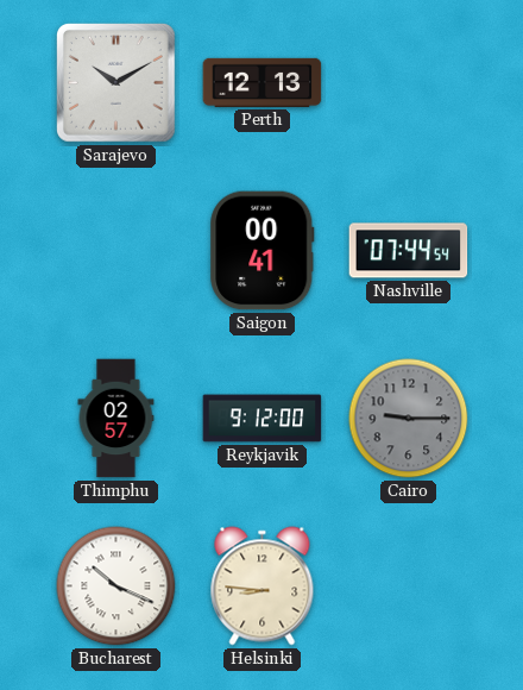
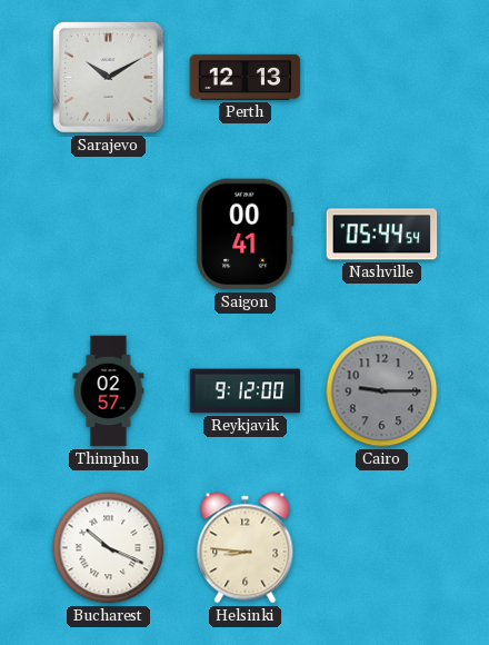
Nashville: 07:44 -> 05:44
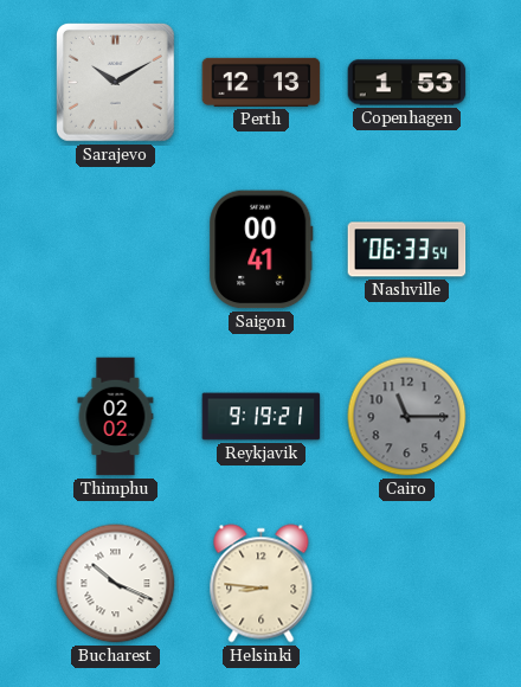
Copenhagen: none -> 1:53
Nashville: 05:44 -> 06:33
Thimphu: 02:57 -> 02:02
Reykjavik: 9:12 -> 9:19
Cairo: 9:15 -> 11:15
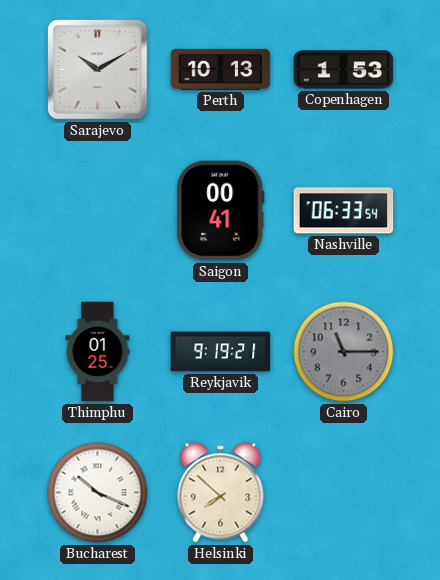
Perth: 12:13 -> 10:13
Thimphu: 02:02 -> 01:25
Helsinki: 8:46 -> 7:52
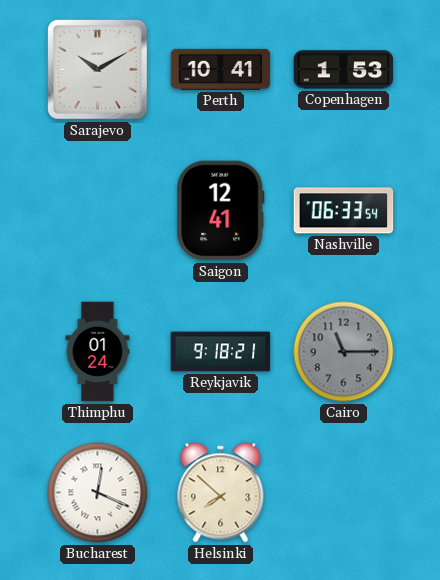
Perth: 10:13 -> 10:41
Saigon: 00:41 -> 12:41
Thimphu: 01:25 -> 01:24
Reykjavik: 9:19 -> 9:18
Bucharest: 10:19 -> 12:19
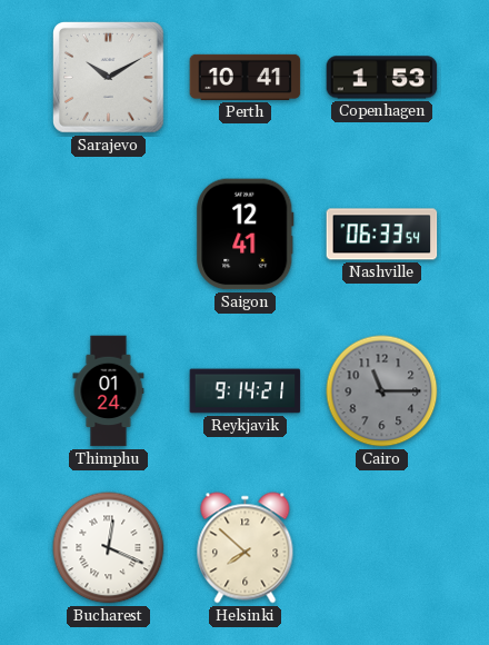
Reykjavik: 9:18 -> 9:14
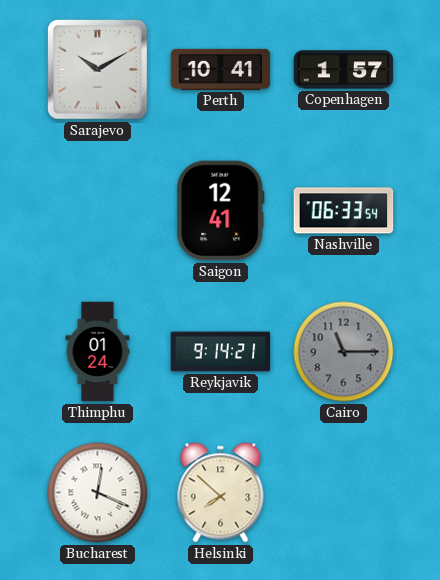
Copenhagen: 1:53 -> 1:57
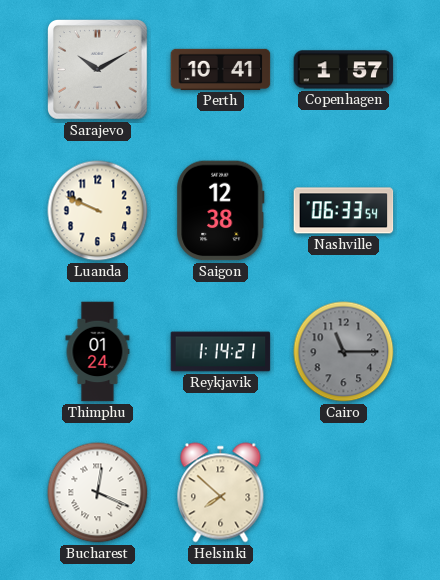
Luanda: none -> 9:49
Saigon: 12:41 -> 12:38
Reykjavik: 9:14 -> 1:14
